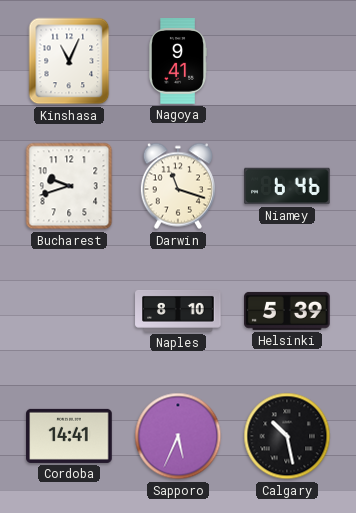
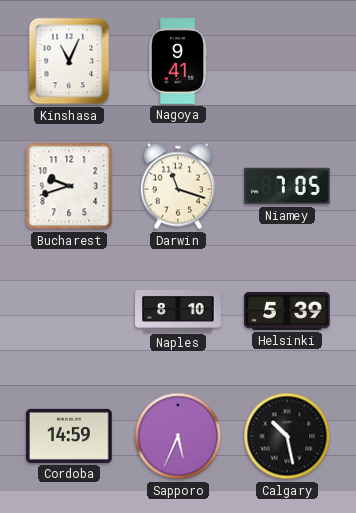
Niamey: 6:46 -> 7:05
Cordoba: 14:41 -> 14:59
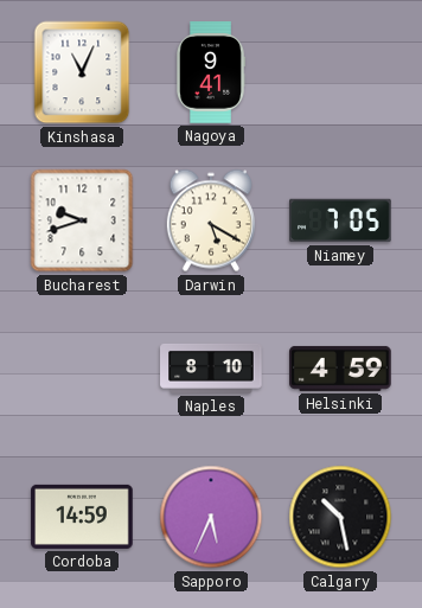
Darwin: 11:18 -> 5:20
Helsinki: 5:39 -> 4:59
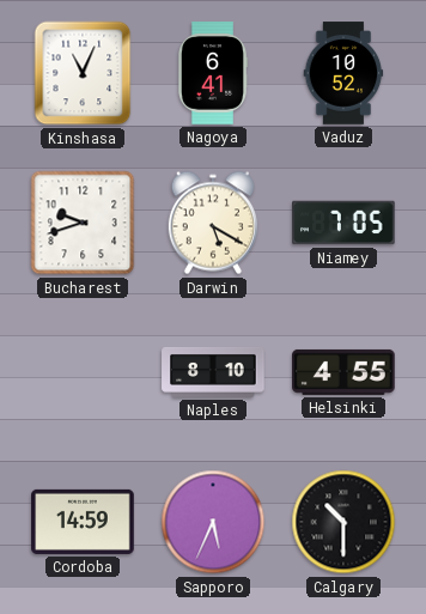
Nagoya: 9:41 -> 6:41
Vaduz: none -> 10:52
Helsinki: 4:59 -> 4:55
Calgary: 10:28 -> 10:30
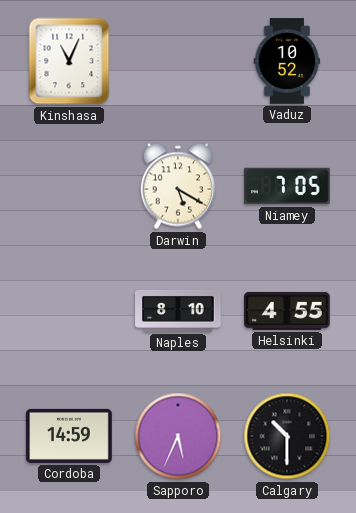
Nagoya: 6:41 -> none
Bucharest: 9:42 -> none
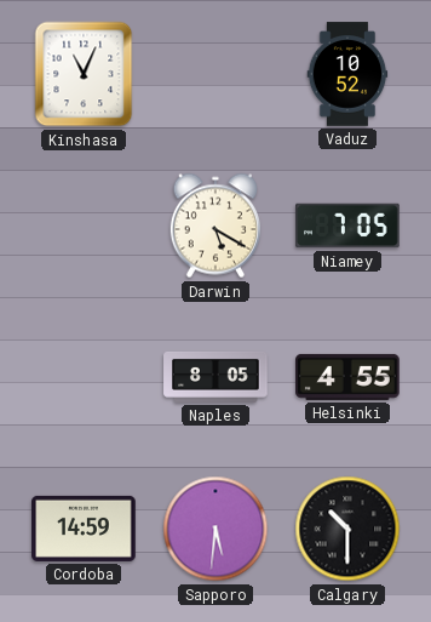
Naples: 8:10 -> 8:05
Sapporo: 5:34 -> 5:31
